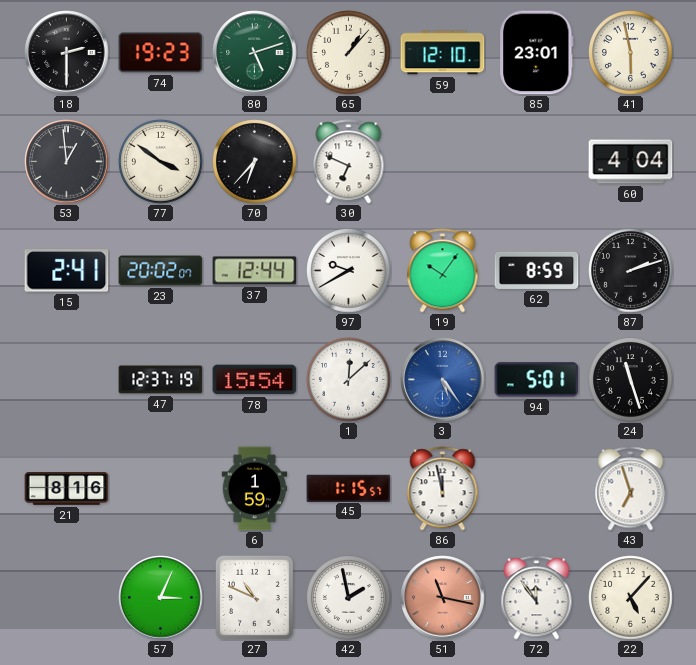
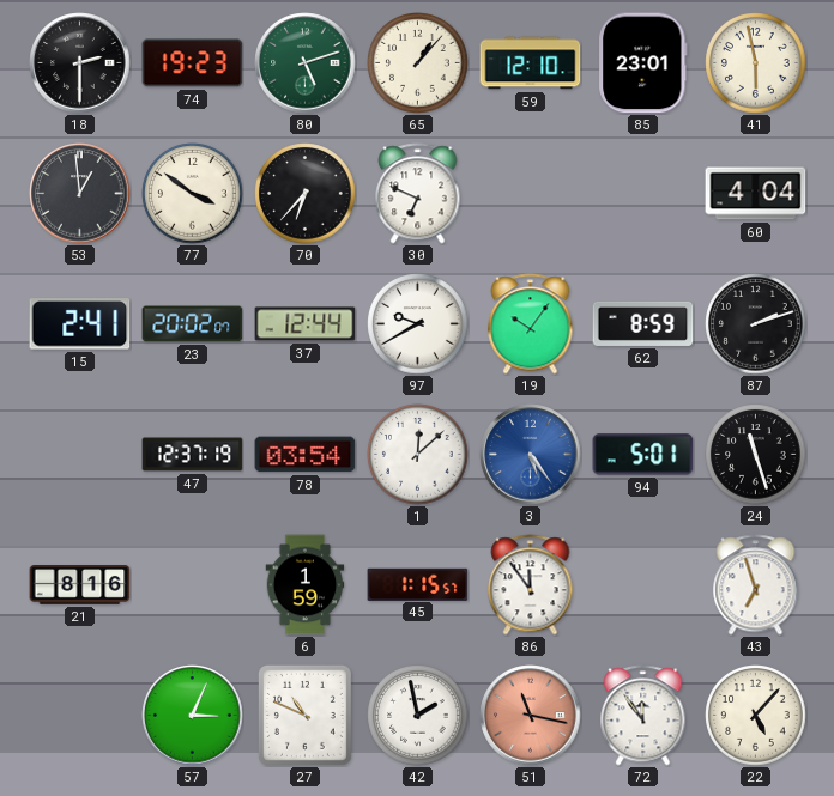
78: 15:54 -> 03:54
86: 11:58 -> 11:54
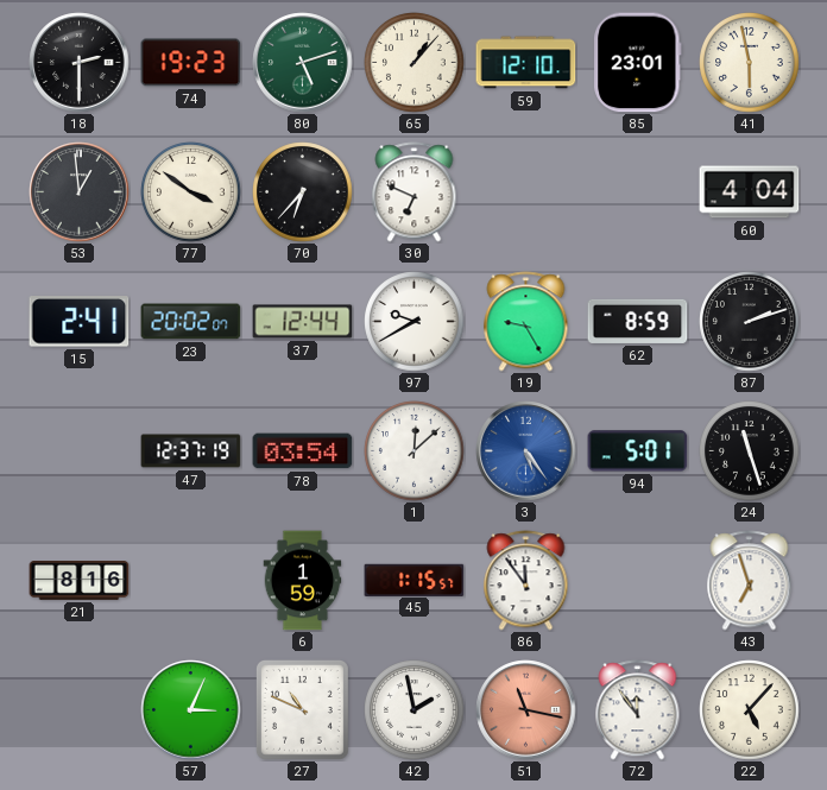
19: 10:06 -> 9:25
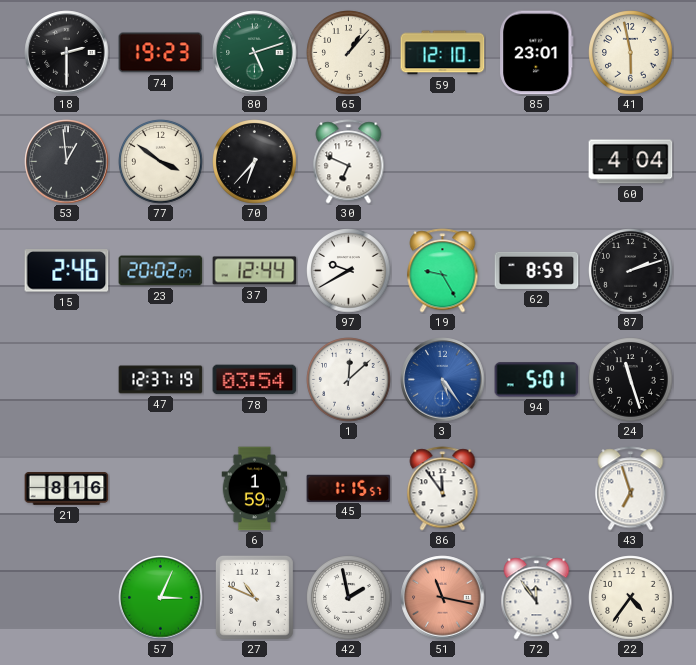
15: 2:41 -> 2:46
22: 5:07 -> 4:36
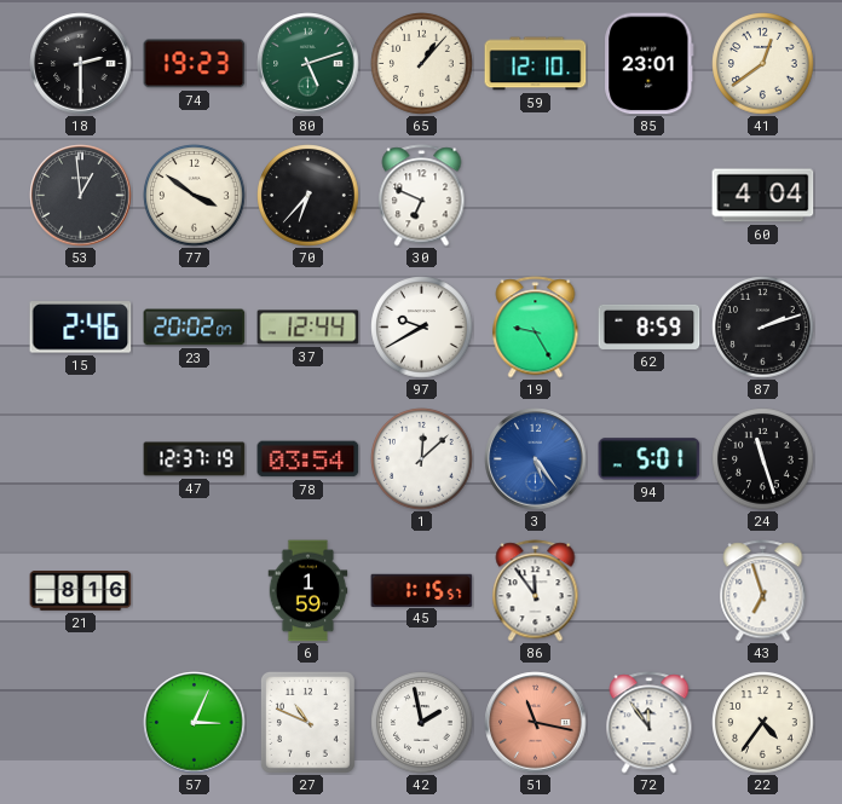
41: 5:58 -> 12:39
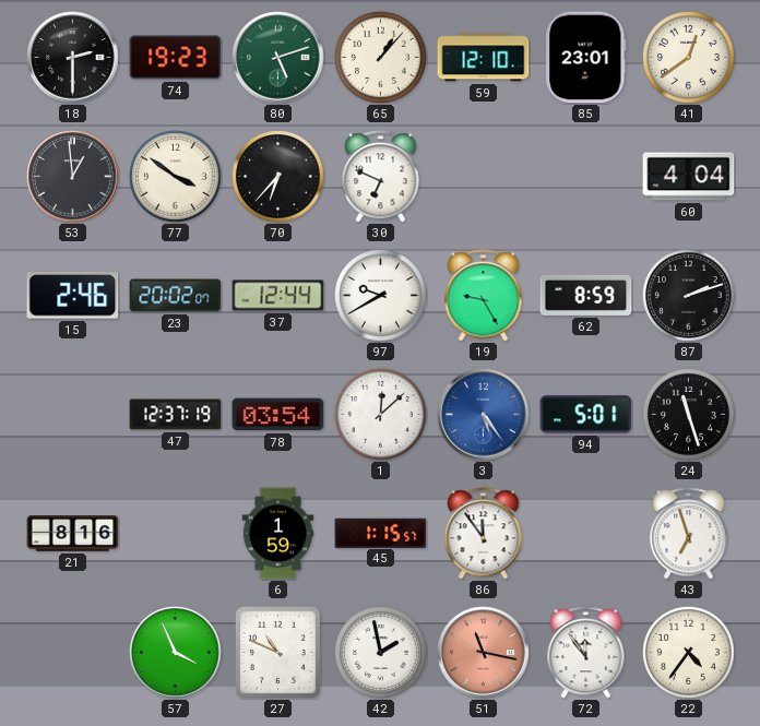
57: 3:04 -> 3:56
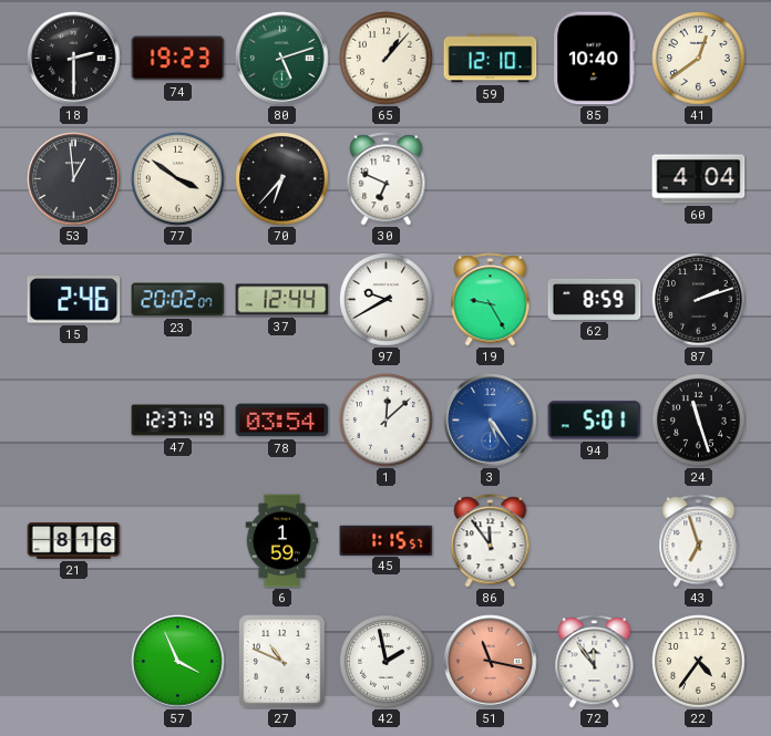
85: 23:01 -> 10:40
